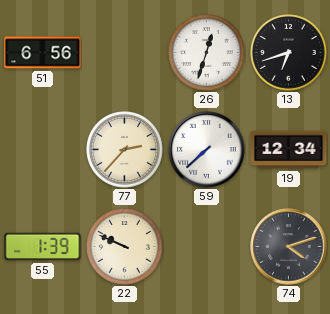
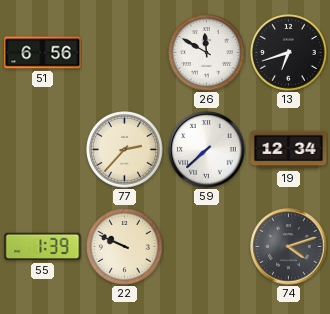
26: 12:33 -> 11:50
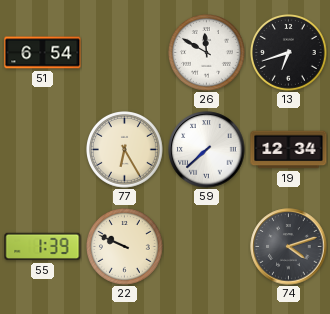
51: 6:56 -> 6:54
77: 2:37 -> 6:25
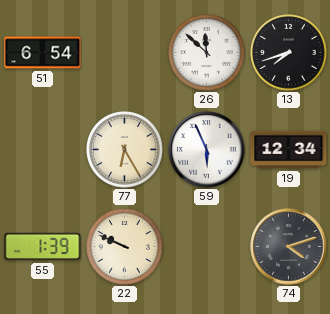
26: 11:50 -> 11:52
13: 6:42 -> 7:42
59: 7:38 -> 5:56
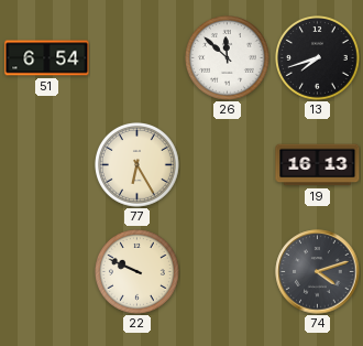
59: 5:56 -> none
19: 12:34 -> 16:13
55: 1:39 -> none
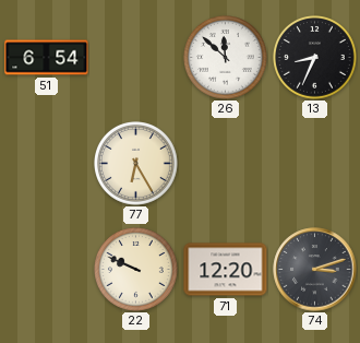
13: 7:42 -> 8:34
19: 16:13 -> none
71: none -> 12:20
74: 4:12 -> 3:12
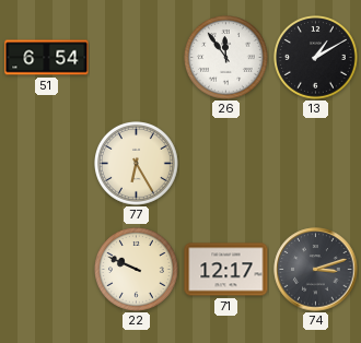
26: 11:52 -> 11:54
13: 8:34 -> 1:10
71: 12:20 -> 12:17
